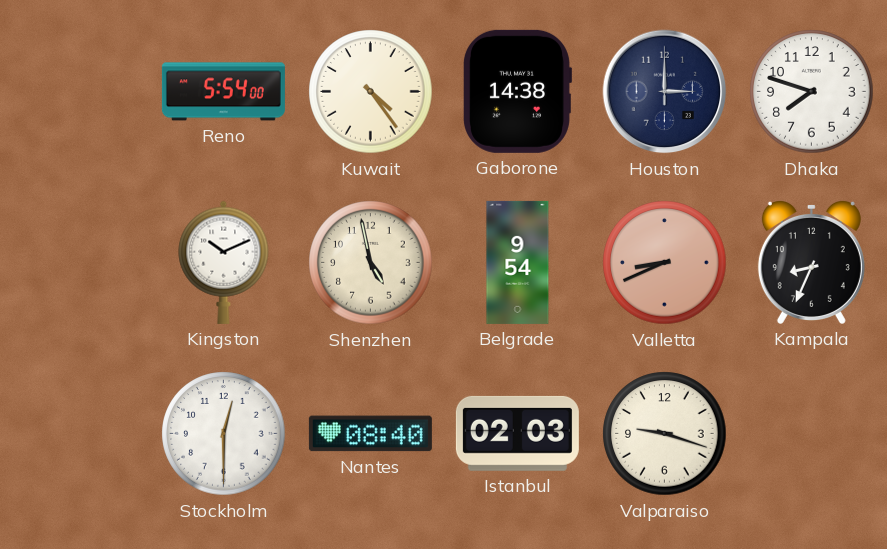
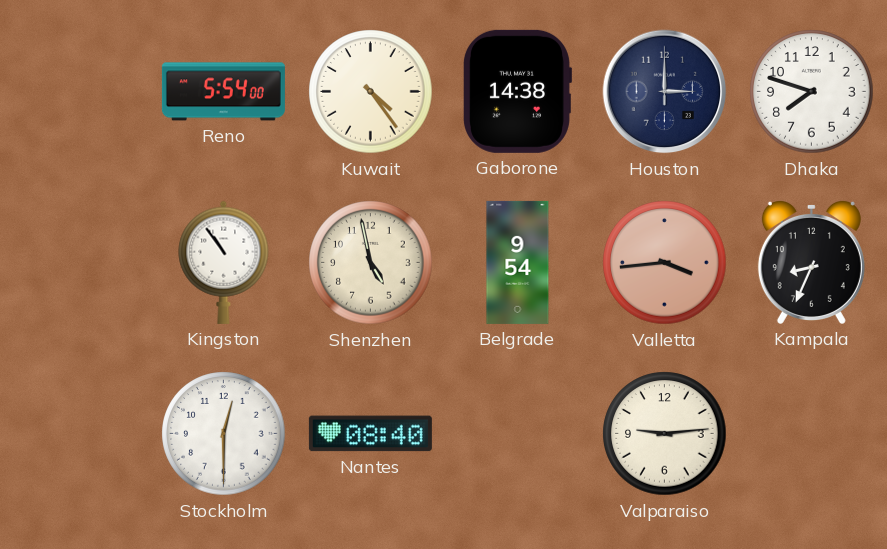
Kingston: 10:11 -> 10:54
Valletta: 8:41 -> 3:44
Istanbul: 02:03 -> none
Valparaiso: 9:18 -> 9:14
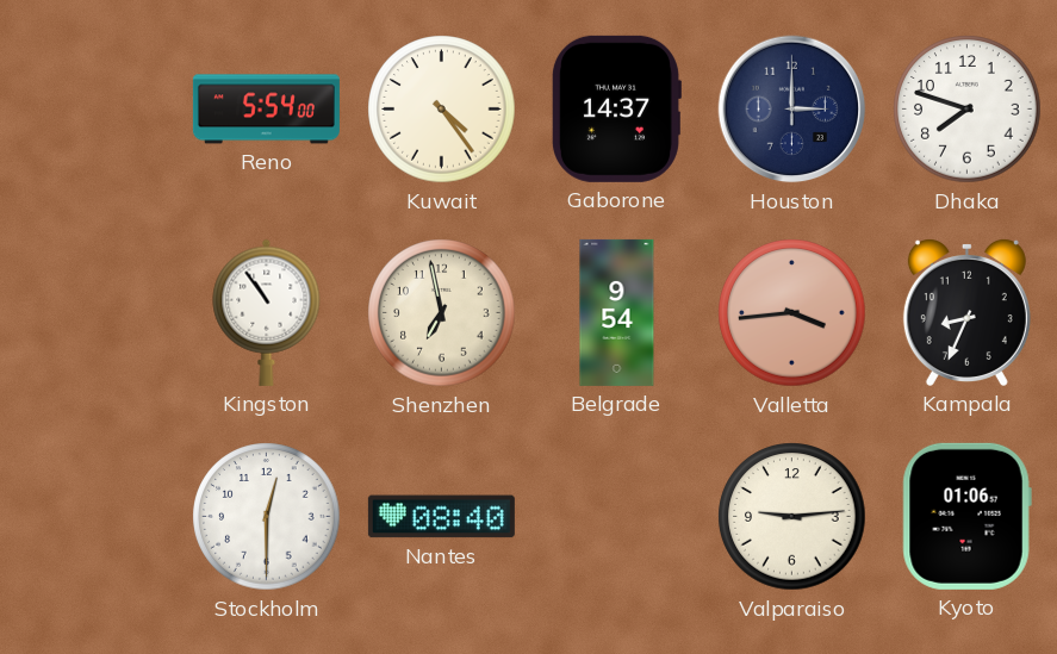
Gaborone: 14:38 -> 14:37
Shenzhen: 4:58 -> 6:58
Kyoto: none -> 01:06
